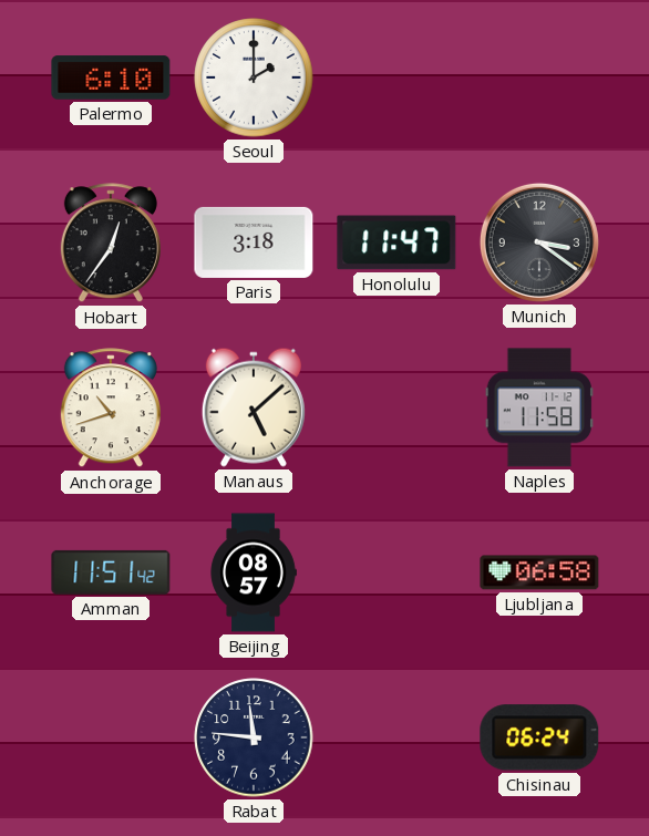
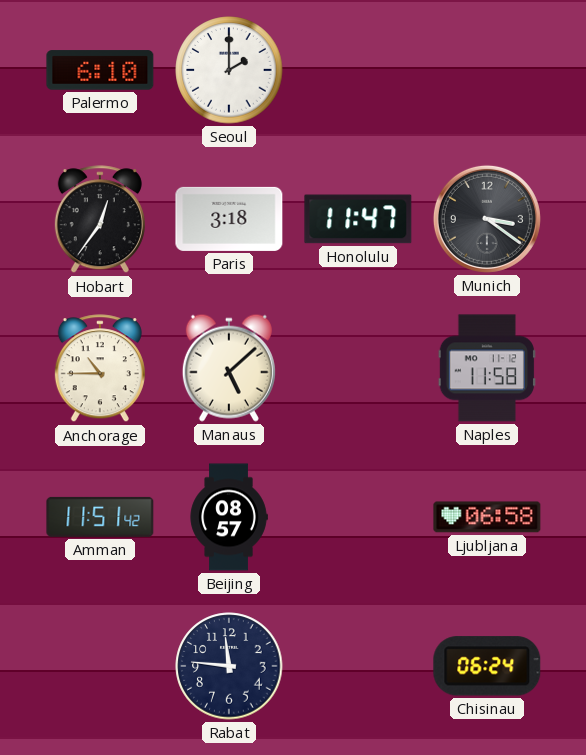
Anchorage: 10:42 -> 10:45
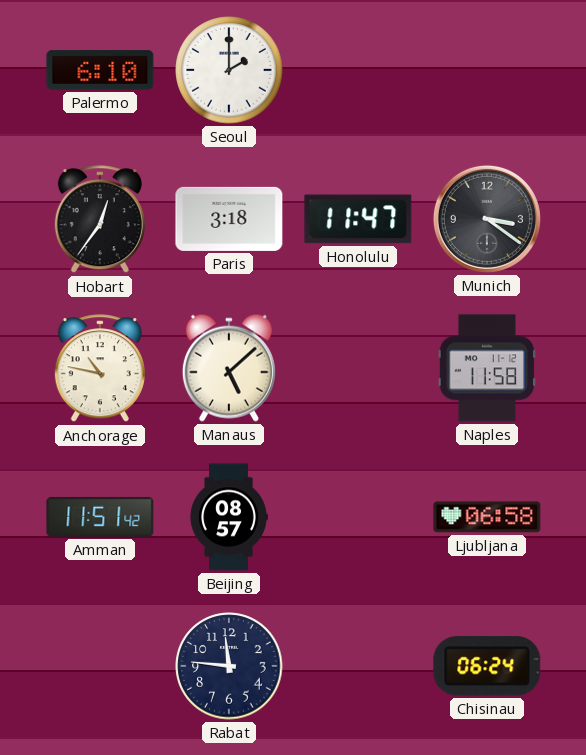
Anchorage: 10:45 -> 10:47
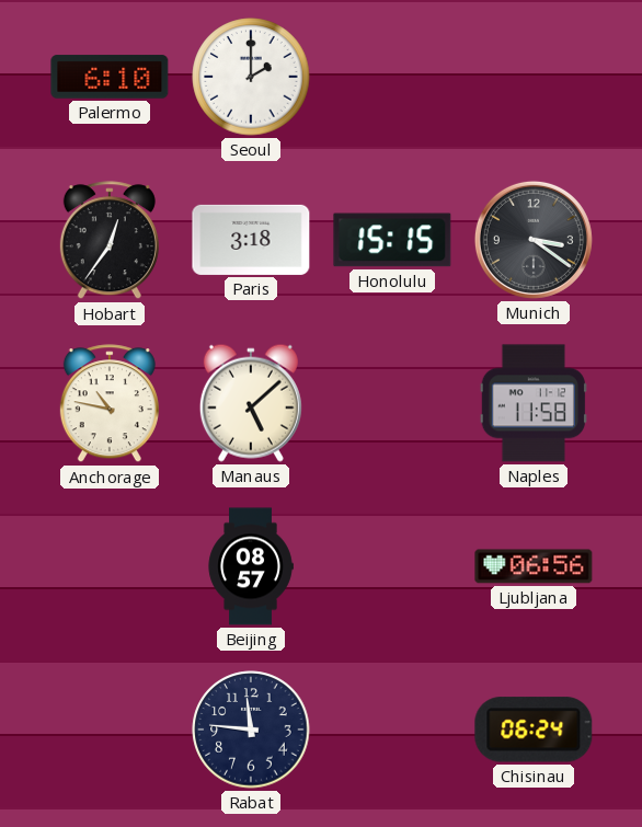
Honolulu: 11:47 -> 15:15
Amman: 11:51 -> none
Ljubljana: 06:58 -> 06:56
